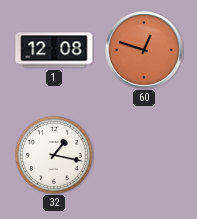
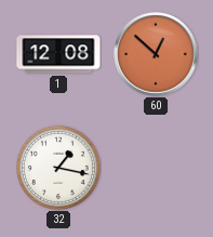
60: 12:48 -> 12:52
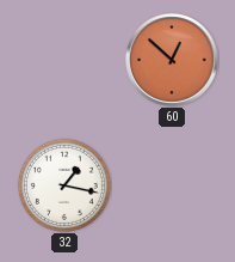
1: 12:08 -> none
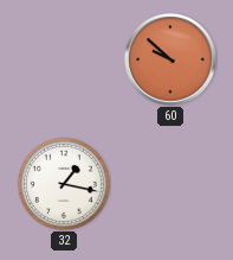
60: 12:52 -> 9:52
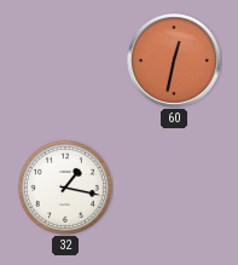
60: 9:52 -> 12:32
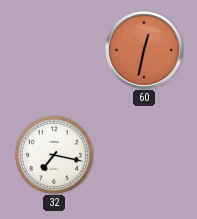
32: 1:17 -> 7:17
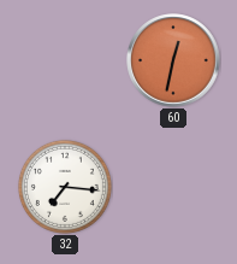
32: 7:17 -> 7:16
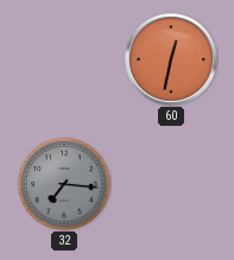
32 dial: white -> grey
